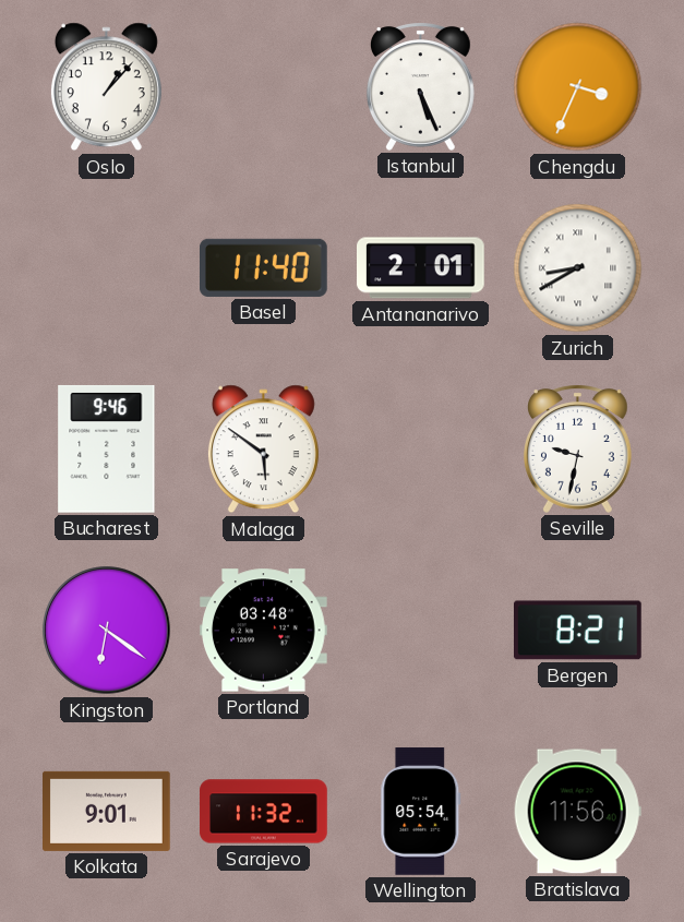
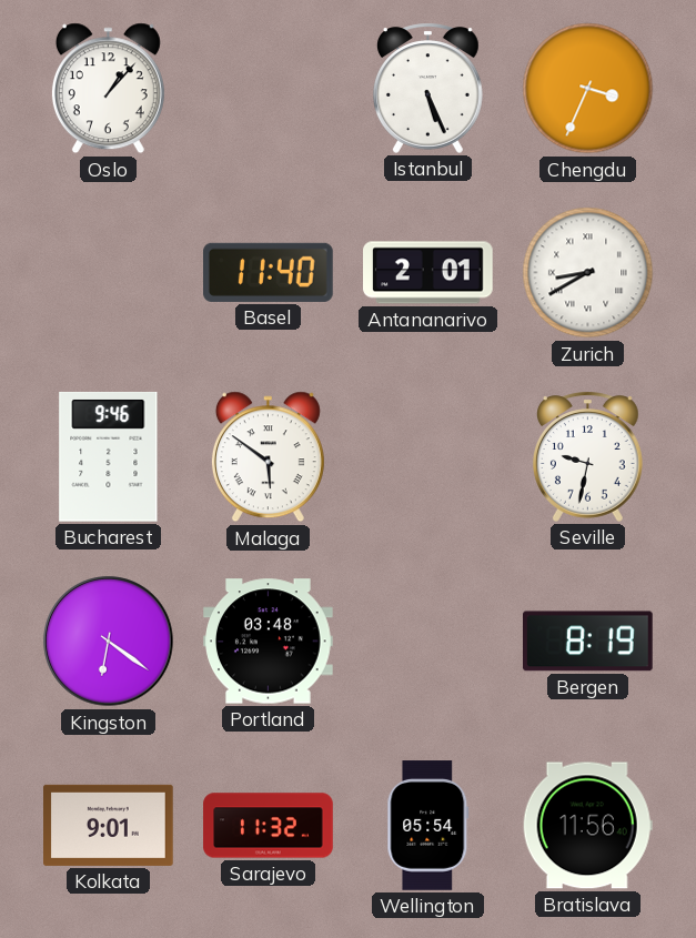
Bergen: 8:21 -> 8:19
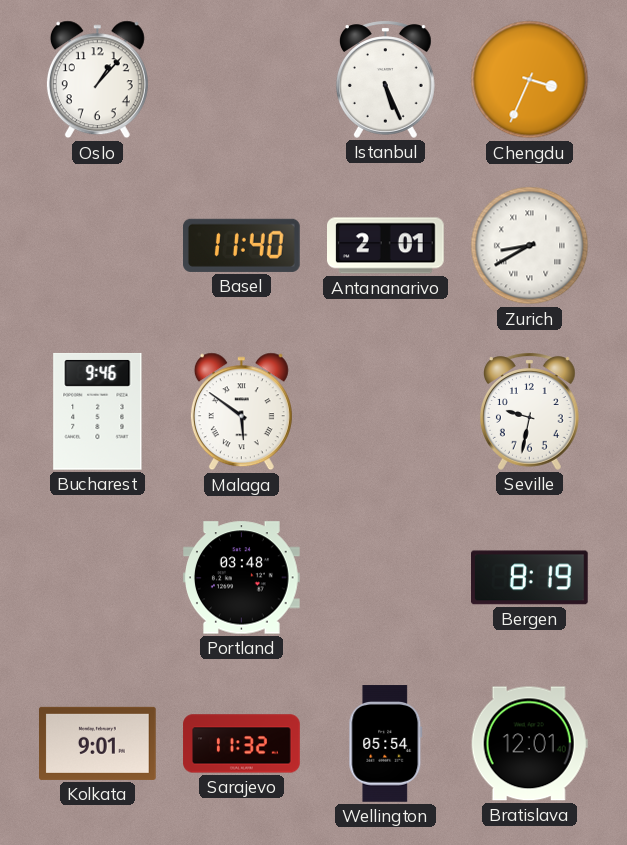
Kingston: 6:21 -> none
Bratislava: 11:56 -> 12:01
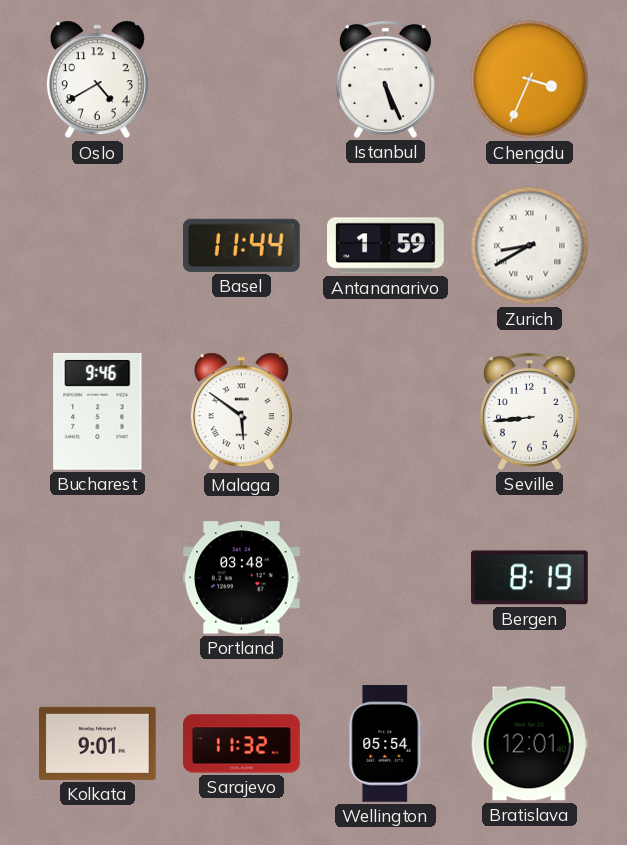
Oslo: 1:07 -> 4:40
Basel: 11:40 -> 11:44
Antananarivo: 2:01 -> 1:59
Seville: 9:32 -> 8:44
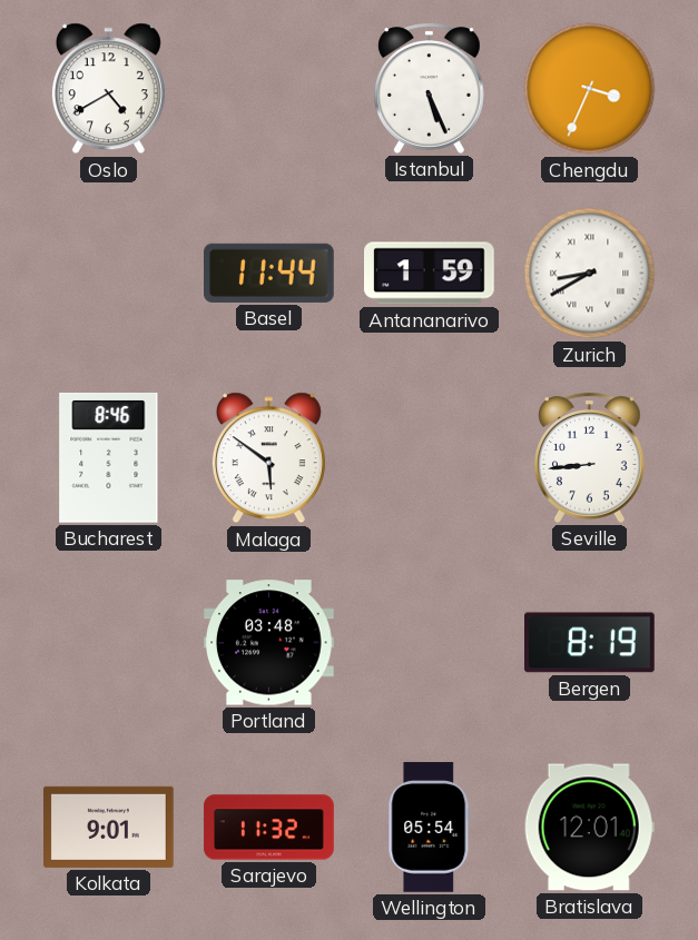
Bucharest: 9:46 -> 8:46
